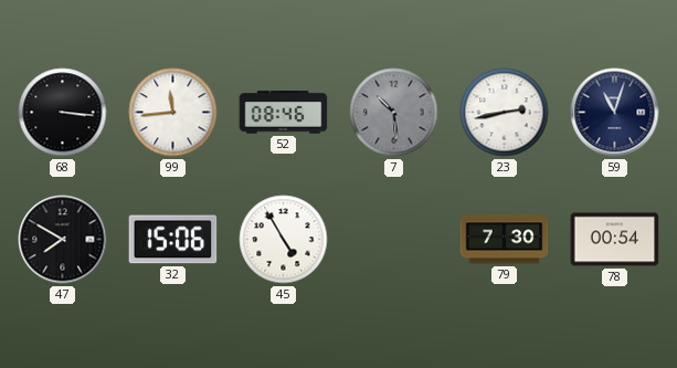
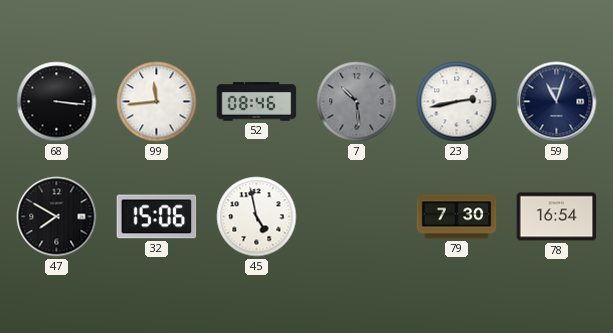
45: 4:55 -> 4:58
78: 00:54 -> 16:54
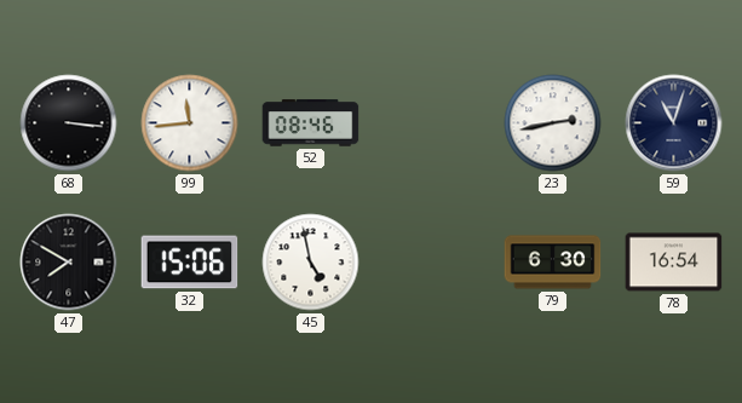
7: 10:29 -> none
79: 7:30 -> 6:30
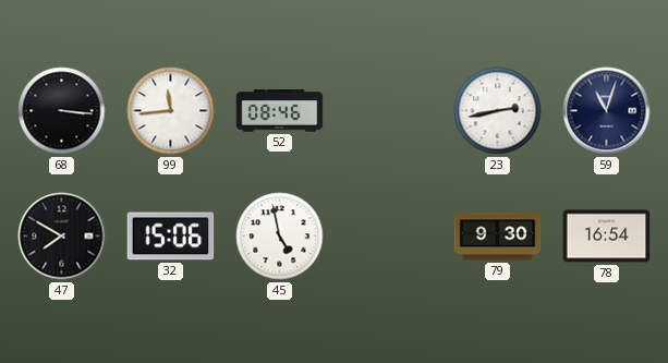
79: 6:30 -> 9:30
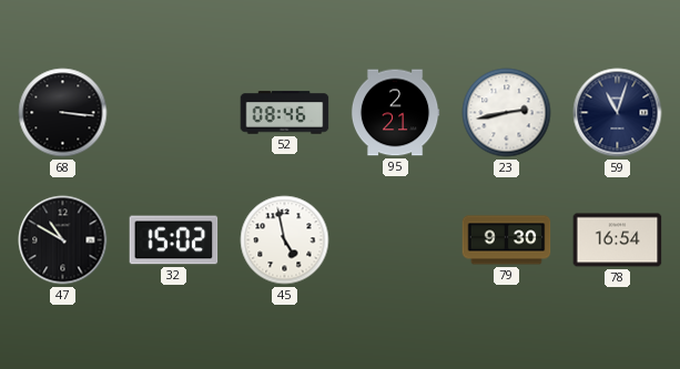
99: 11:44 -> none
95: none -> 2:21
47: 7:50 -> 10:50
32: 15:06 -> 15:02
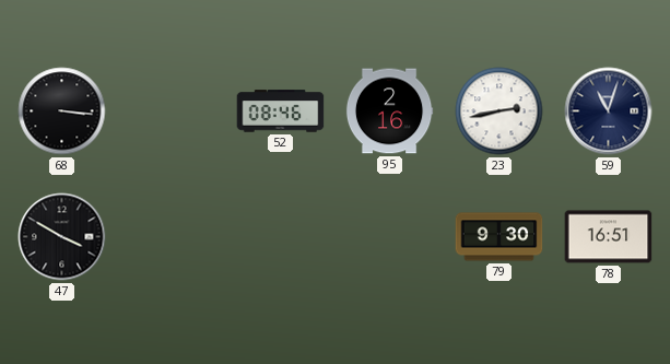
95: 2:21 -> 2:16
47: 10:50 -> 3:50
32: 15:02 -> none
45: 4:58 -> none
78: 16:54 -> 16:51
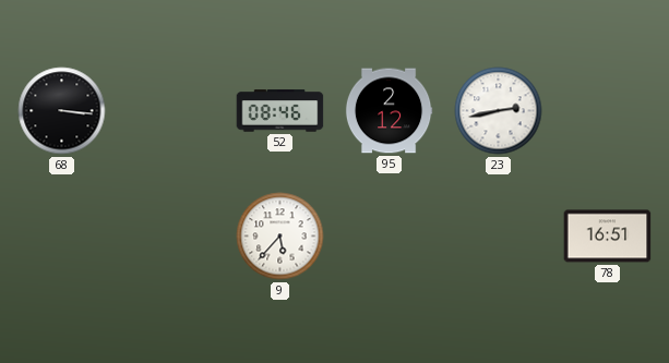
95: 2:16 -> 2:12
59: 11:03 -> none
47: 3:50 -> none
9: none -> 5:37
79: 9:30 -> none
